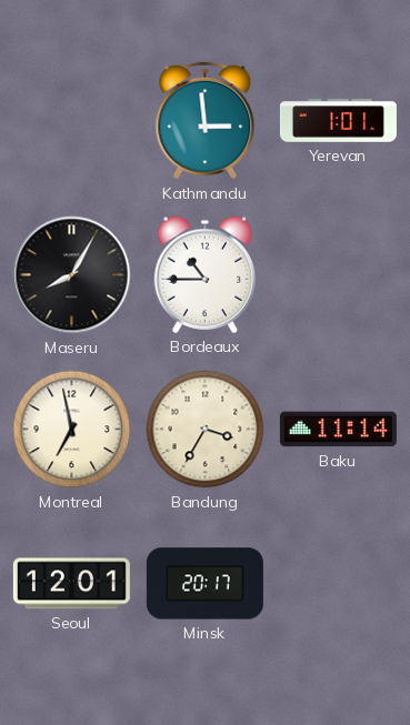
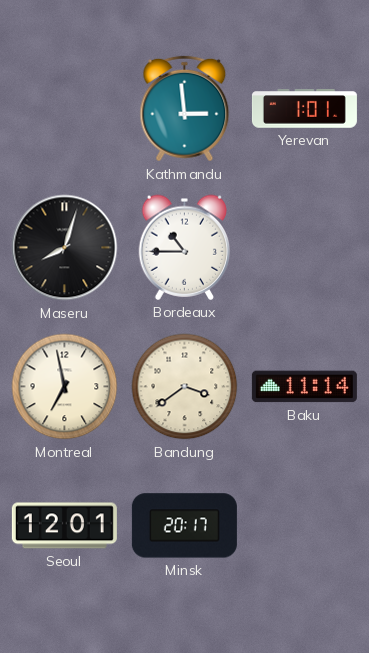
Maseru: 8:05 -> 8:03
Bandung: 3:35 -> 3:39
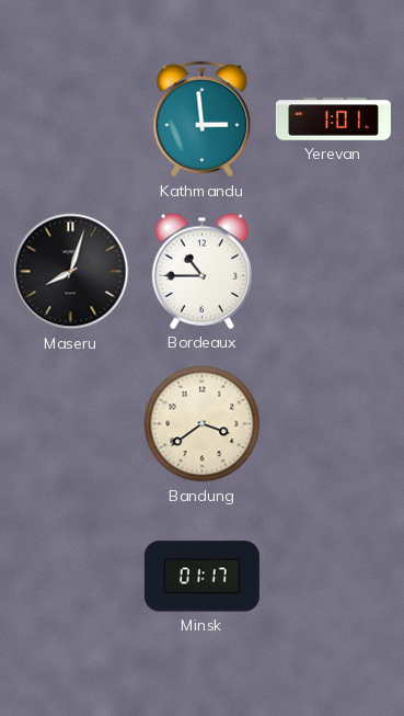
Montreal: 6:58 -> none
Baku: 11:14 -> none
Seoul: 12:01 -> none
Minsk: 20:17 -> 01:17
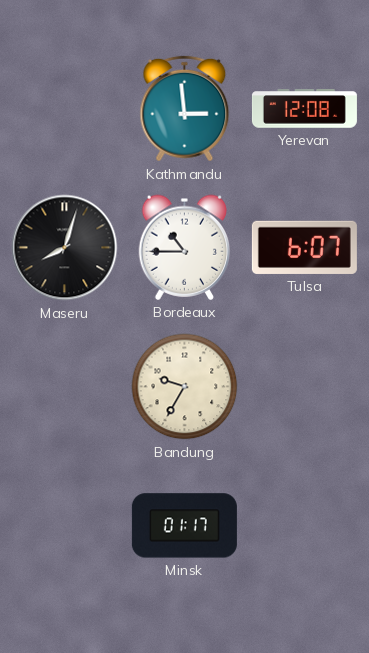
Yerevan: 1:01 -> 12:08
Tulsa: none -> 6:07
Bandung: 3:39 -> 9:35
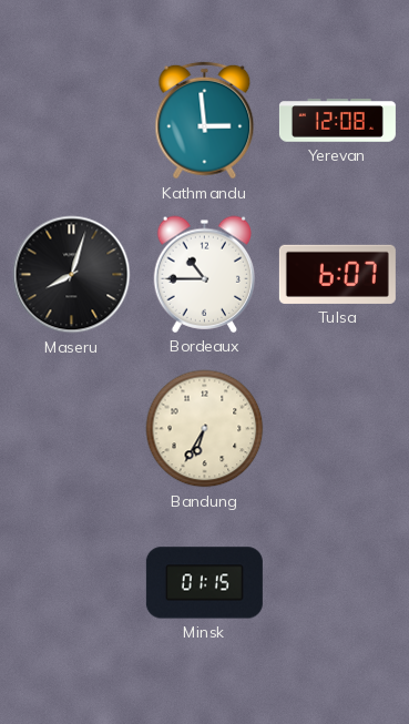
Bandung: 9:35 -> 6:35
Minsk: 01:17 -> 01:15
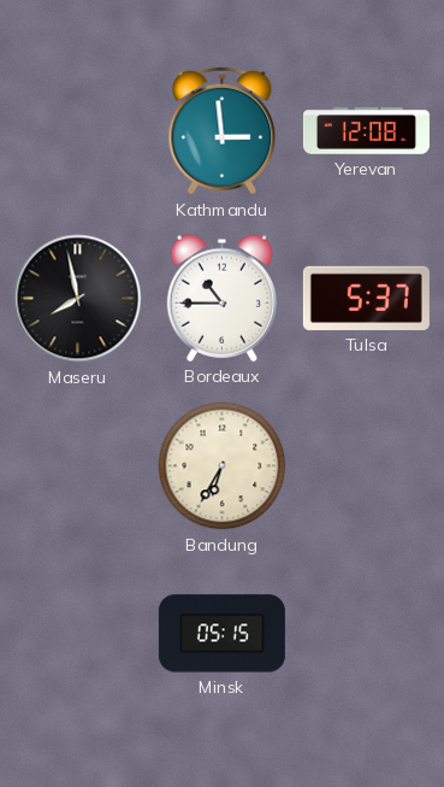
Maseru: 8:03 -> 7:58
Tulsa: 6:07 -> 5:37
Minsk: 01:15 -> 05:15
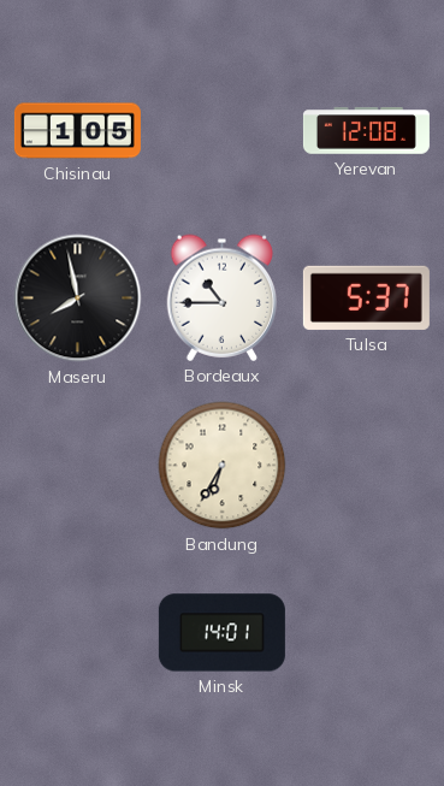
Chisinau: none -> 1:05
Kathmandu: 2:59 -> none
Minsk: 05:15 -> 14:01
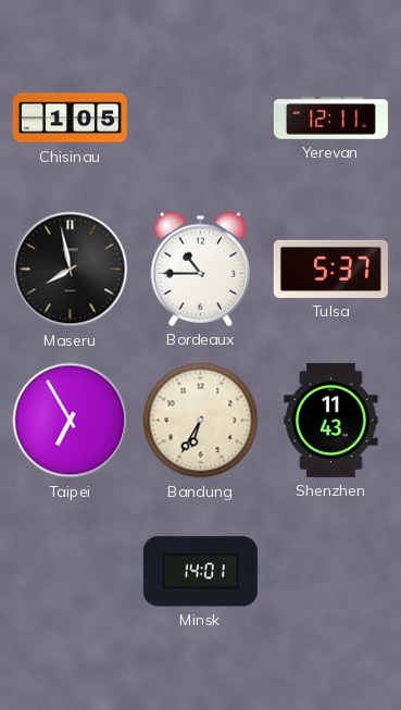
Yerevan: 12:08 -> 12:11
Taipei: none -> 6:55
Shenzhen: none -> 11:43
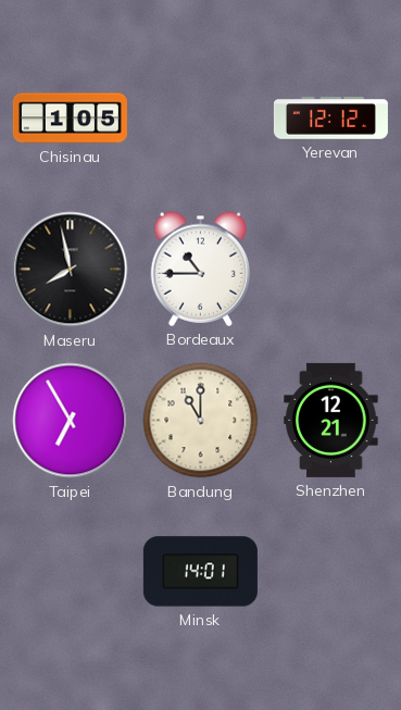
Yerevan: 12:11 -> 12:12
Tulsa: 5:37 -> none
Bandung: 6:35 -> 11:00
Shenzhen: 11:43 -> 12:21
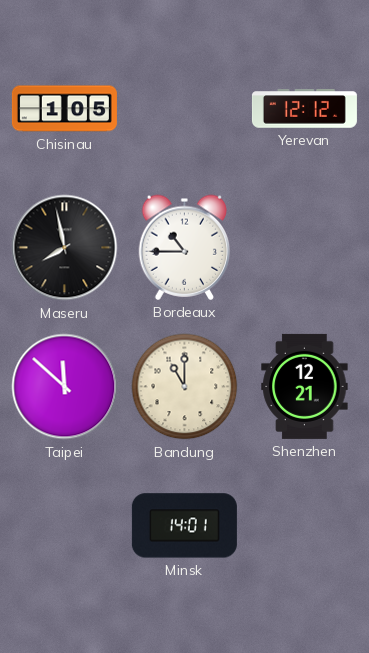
Taipei: 6:55 -> 11:52
